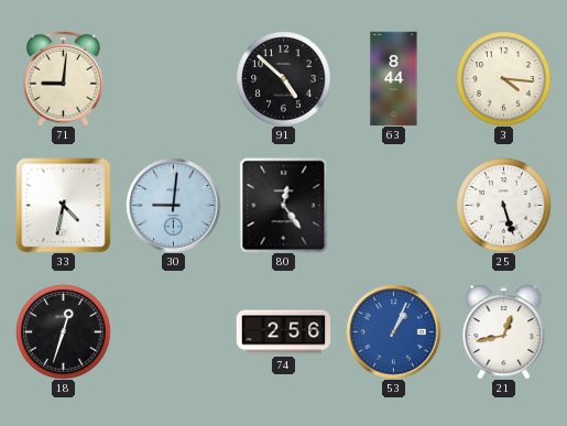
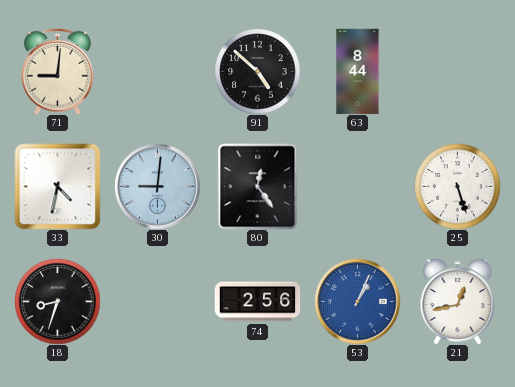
3: 4:16 -> none
18: 12:33 -> 8:33
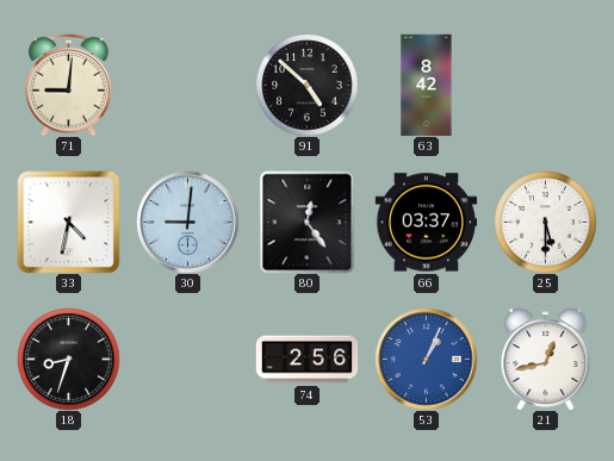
63: 8:44 -> 8:42
66: none -> 03:37
25: 5:27 -> 5:30
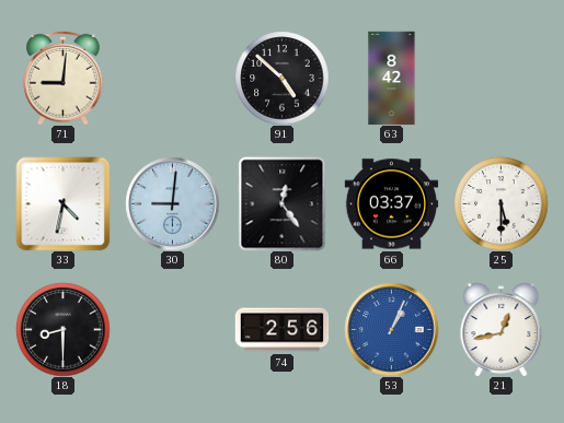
18: 8:33 -> 8:30
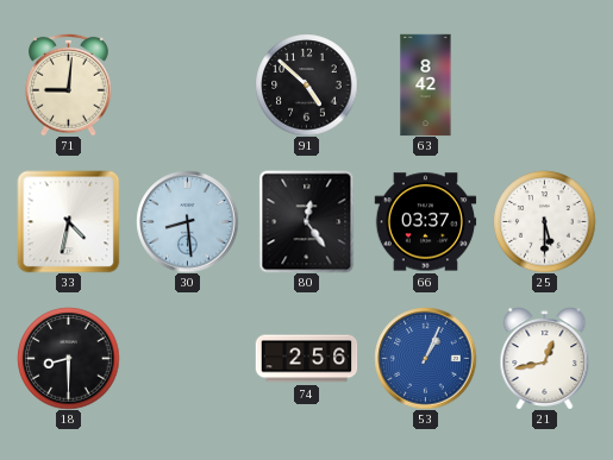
30: 9:01 -> 8:29
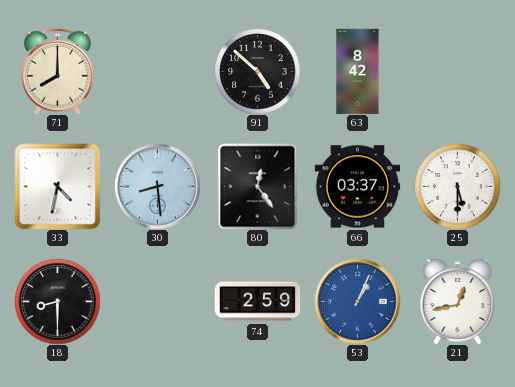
71: 9:01 -> 8:00
74: 2:56 -> 2:59
